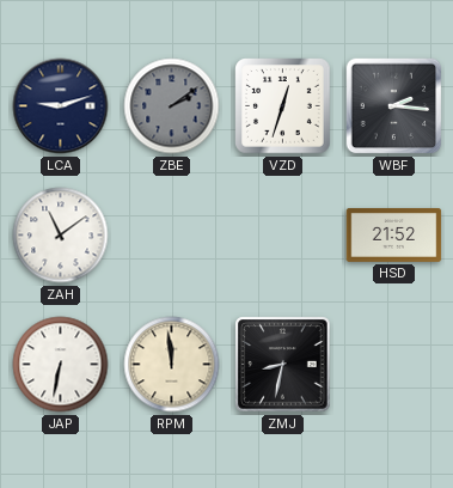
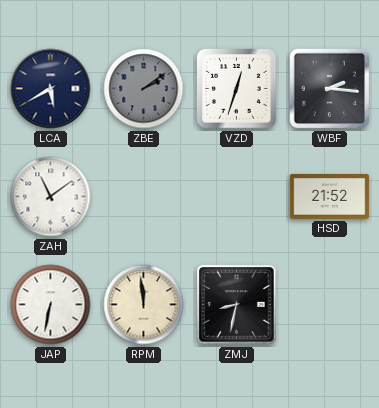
LCA: 9:12 -> 5:40
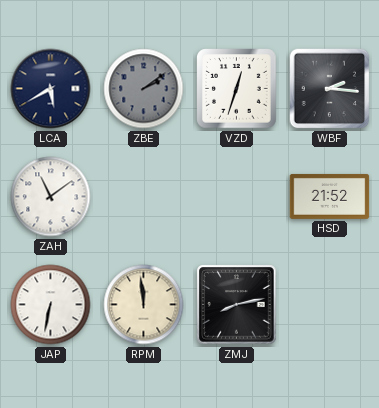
ZMJ: 8:32 -> 8:13
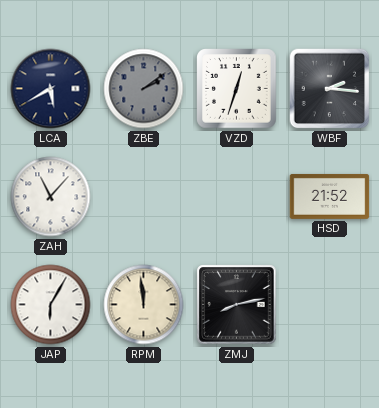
ZAH: 11:09 -> 11:07
JAP: 6:32 -> 6:05
